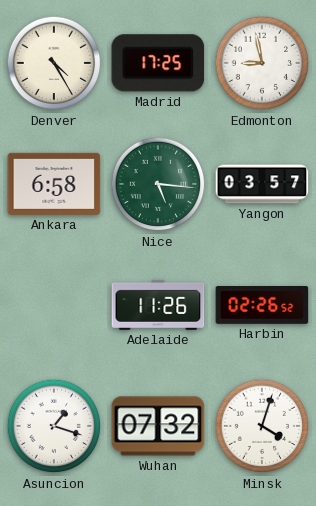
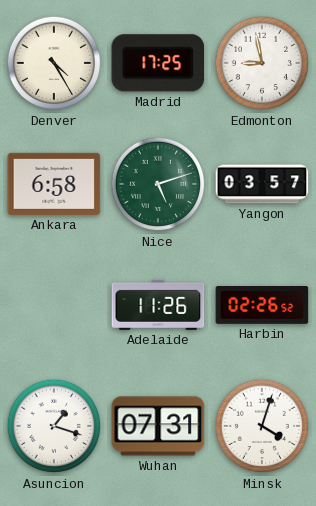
Nice: 5:16 -> 5:12
Wuhan: 07:32 -> 07:31
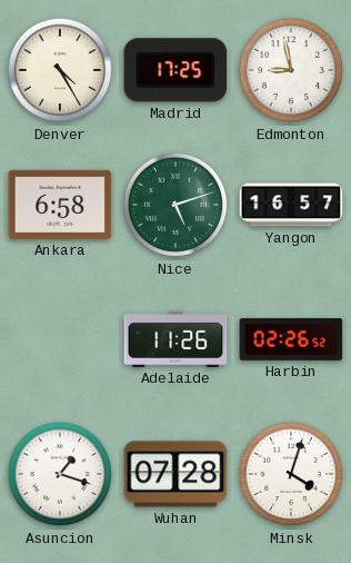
Yangon: 03:57 -> 16:57
Wuhan: 07:31 -> 07:28
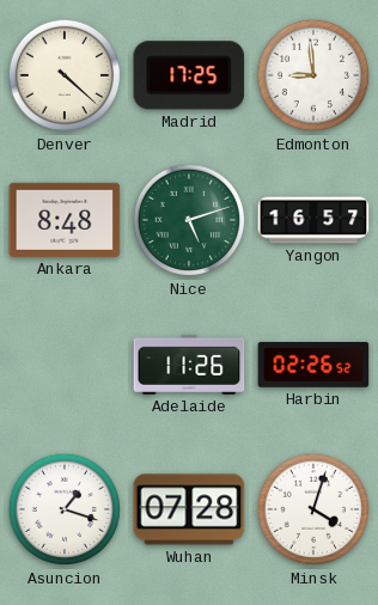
Denver: 4:25 -> 4:22
Edmonton: 8:58 -> 8:59
Ankara: 6:58 -> 8:48
